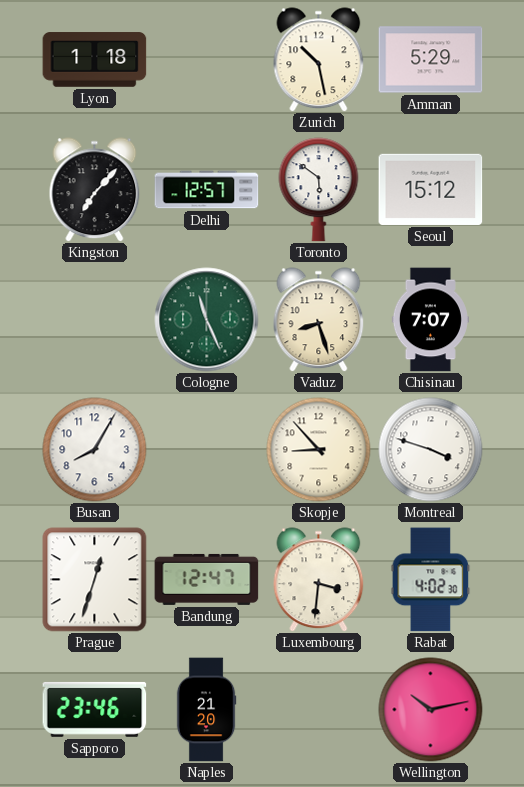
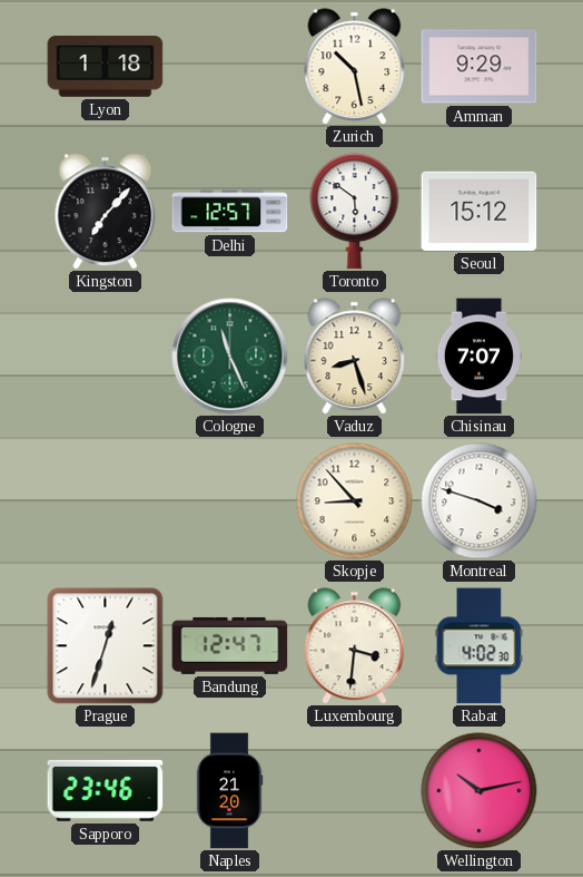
Amman: 5:29 -> 9:29
Busan: 8:05 -> none
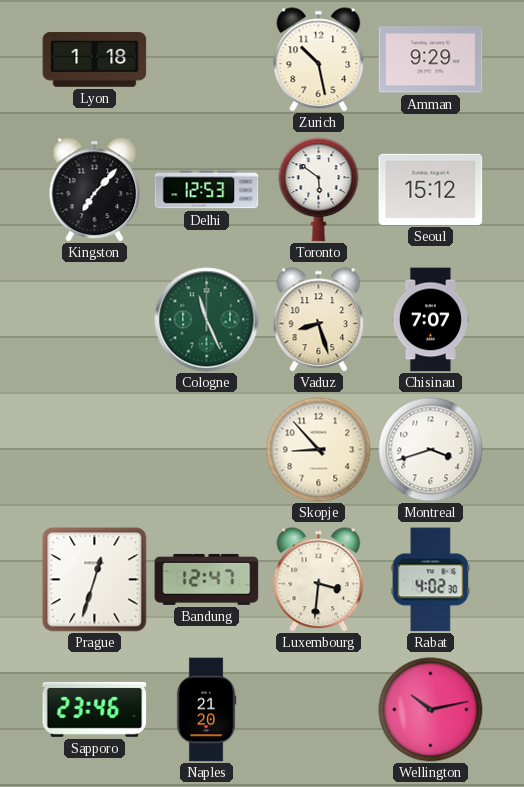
Delhi: 12:57 -> 12:53
Montreal: 3:48 -> 3:42
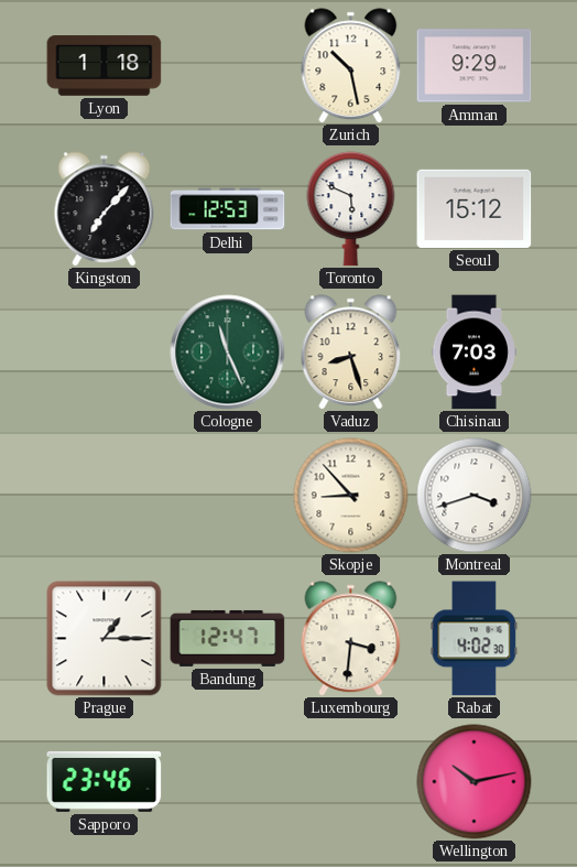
Toronto: 5:51 -> 5:49
Chisinau: 7:07 -> 7:03
Prague: 12:33 -> 1:15
Naples: 21:20 -> none
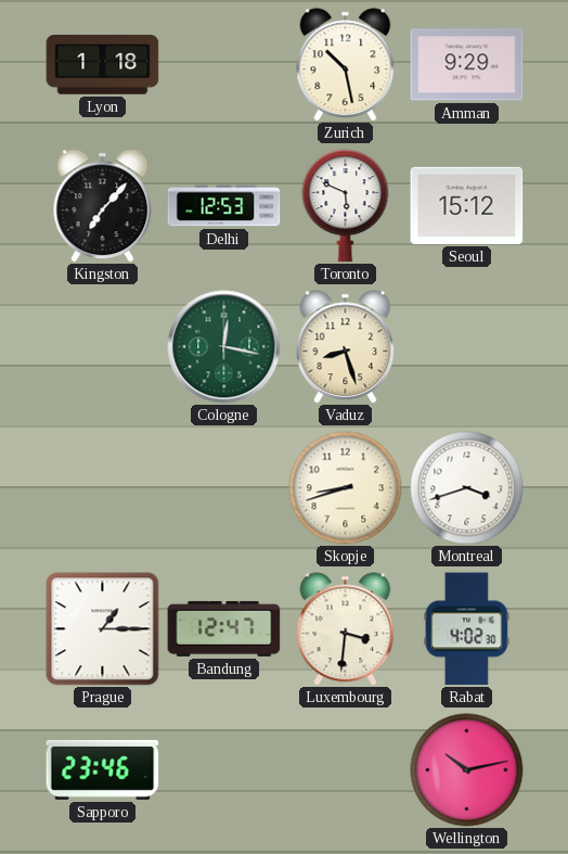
Cologne: 11:26 -> 12:17
Chisinau: 7:03 -> none
Skopje: 8:53 -> 8:42
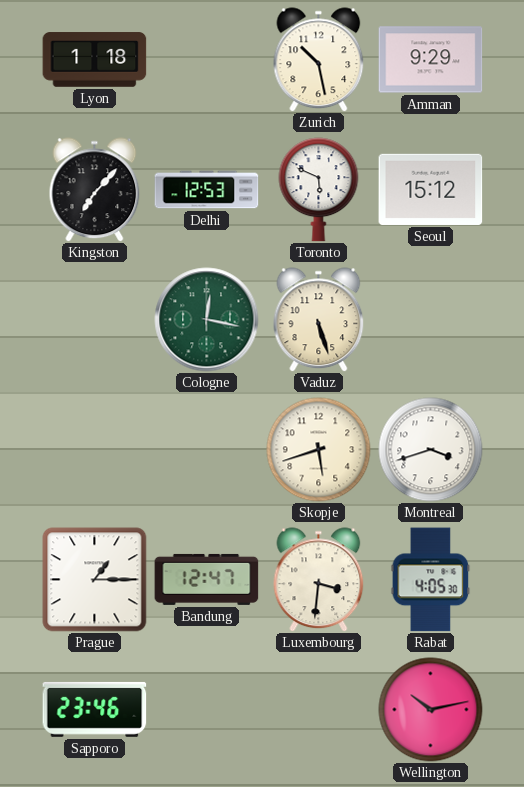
Vaduz: 8:27 -> 5:27
Skopje: 8:42 -> 5:42
Rabat: 4:02 -> 4:05
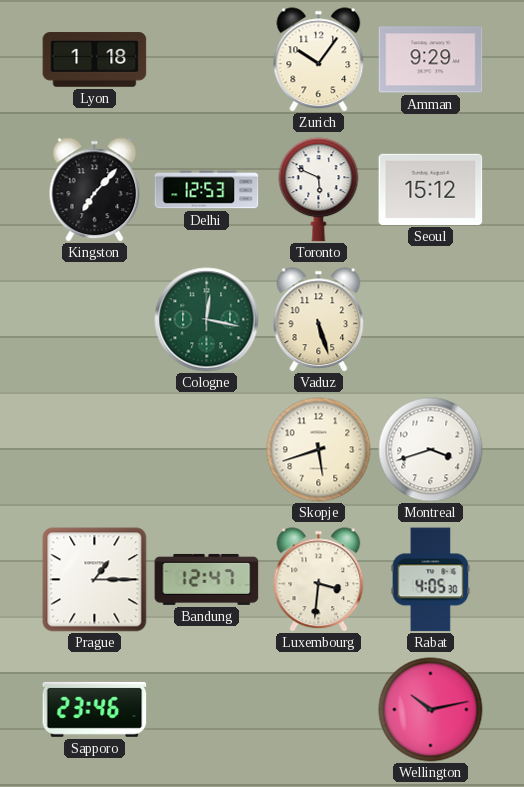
Zurich: 10:28 -> 10:06
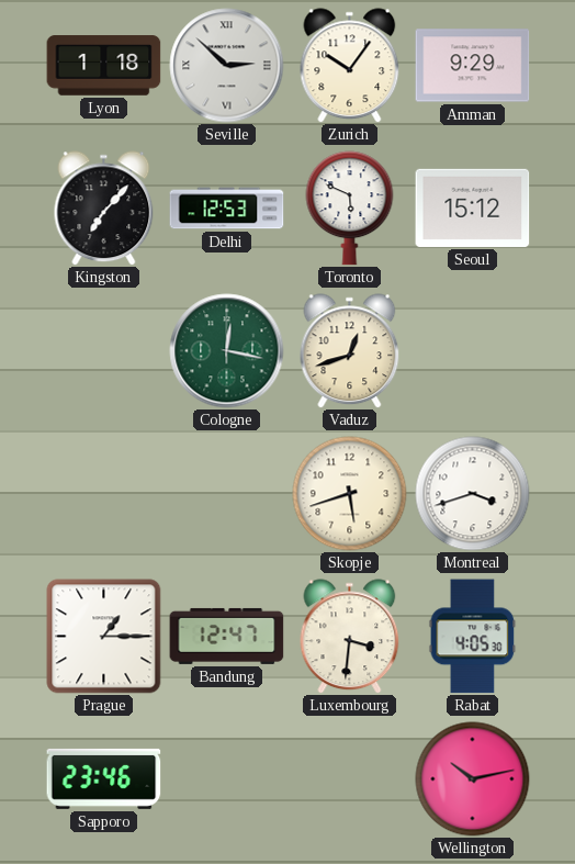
Seville: none -> 2:52
Vaduz: 5:27 -> 12:42
